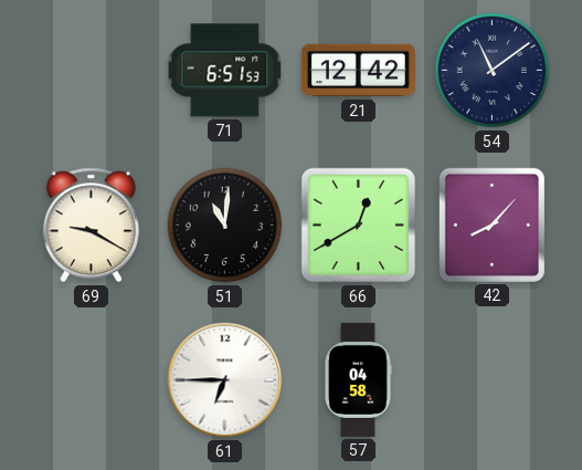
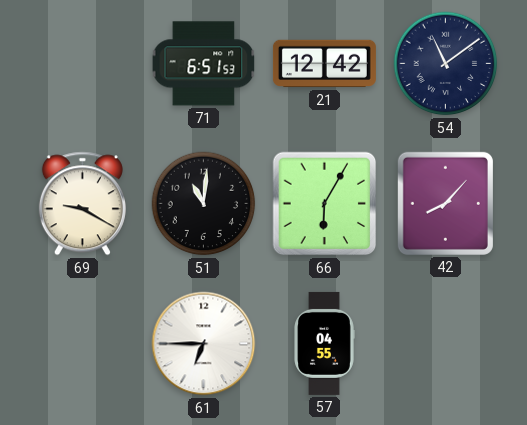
66: 12:40 -> 6:05
57: 04:58 -> 04:55
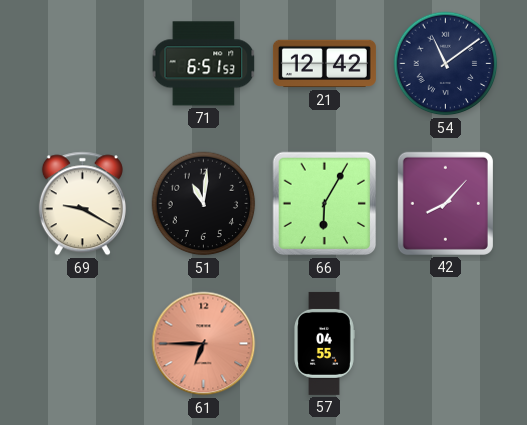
61 dial: white -> salmon
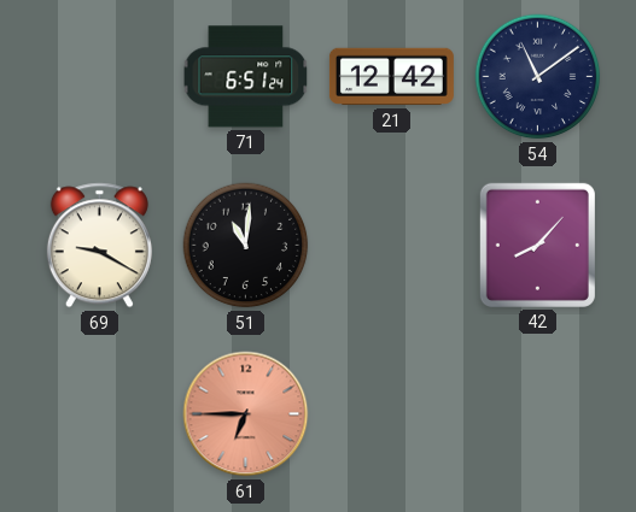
71: 6:51:53 -> 6:51:24
66: 6:05 -> none
57: 04:55 -> none
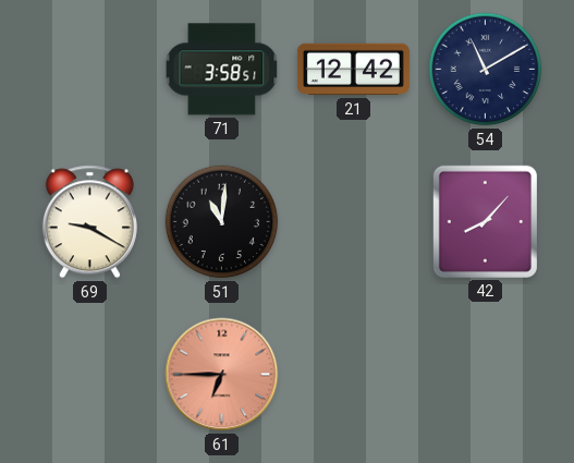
71: 6:51 -> 3:58
54: 11:09 -> 11:10
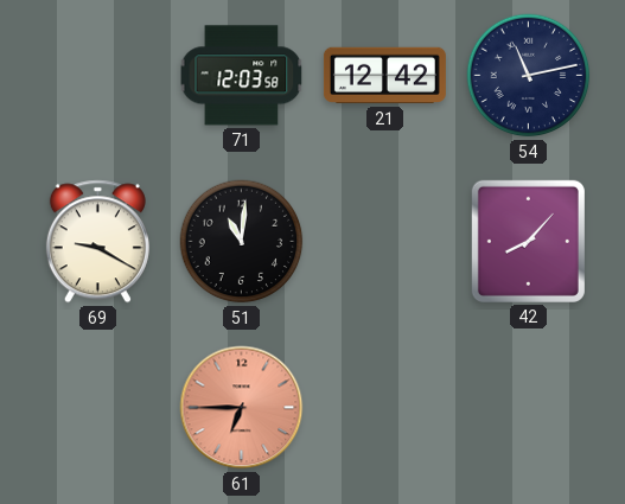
71: 3:58 -> 12:03
54: 11:10 -> 11:13
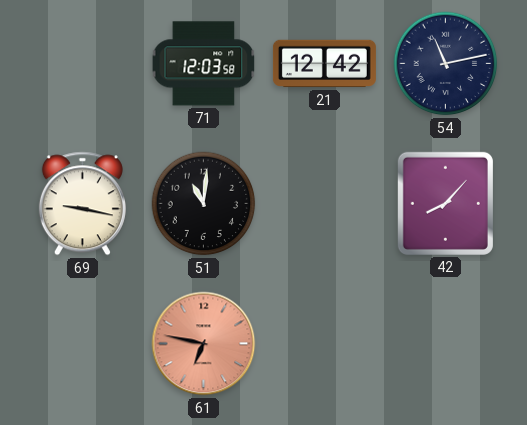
69: 9:20 -> 9:17
61: 6:45 -> 6:47
